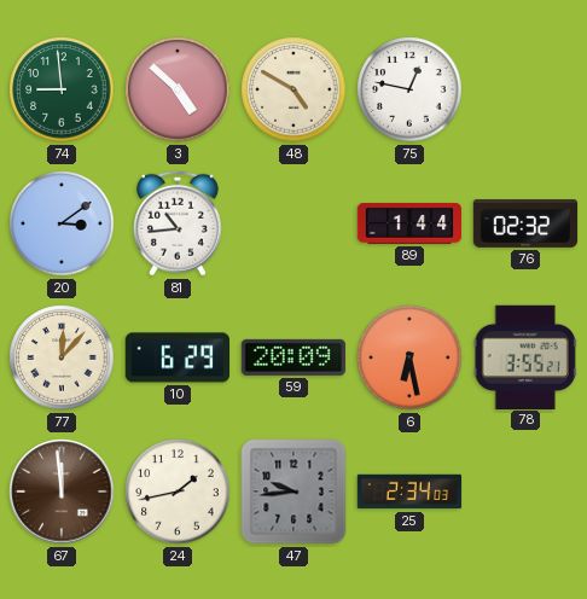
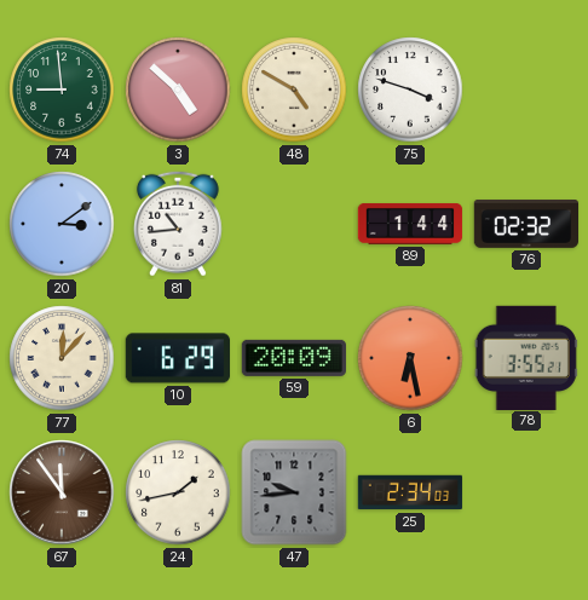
75: 12:47 -> 3:48
67: 11:59 -> 11:54
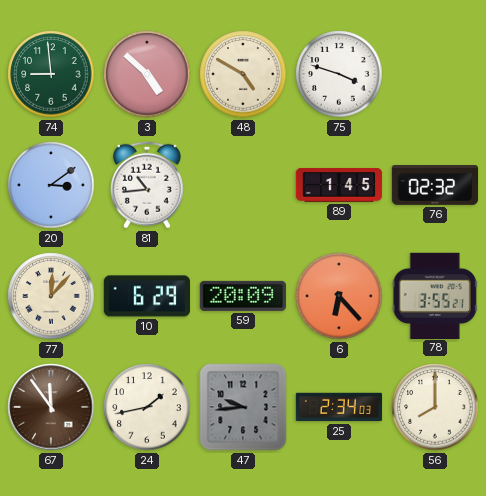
89: 1:44 -> 1:45
6: 6:28 -> 6:23
56: none -> 8:00
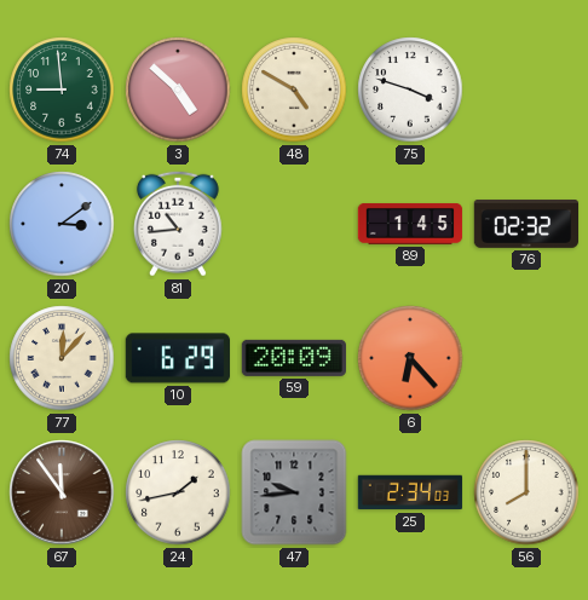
78: 3:55 -> none
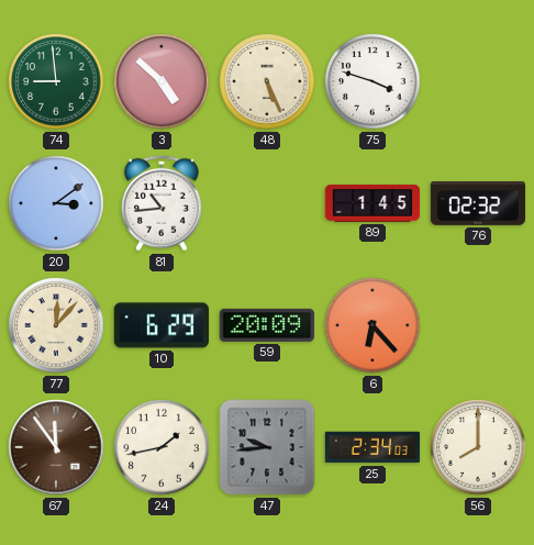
48: 4:50 -> 5:26
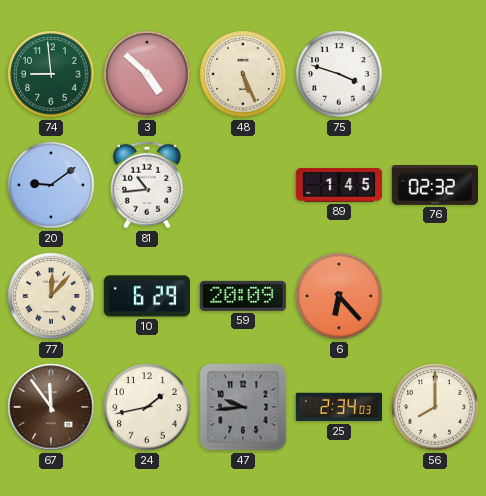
20: 3:09 -> 9:09
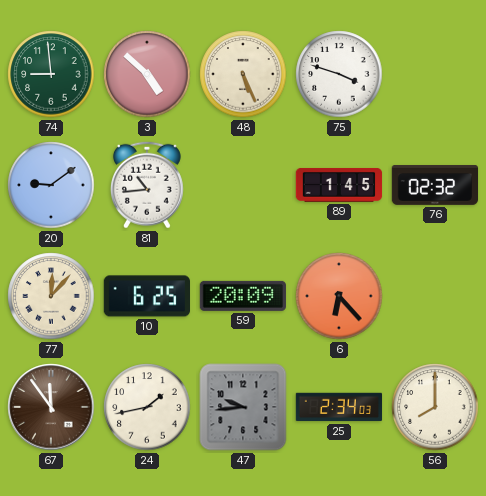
10: 6:29 -> 6:25
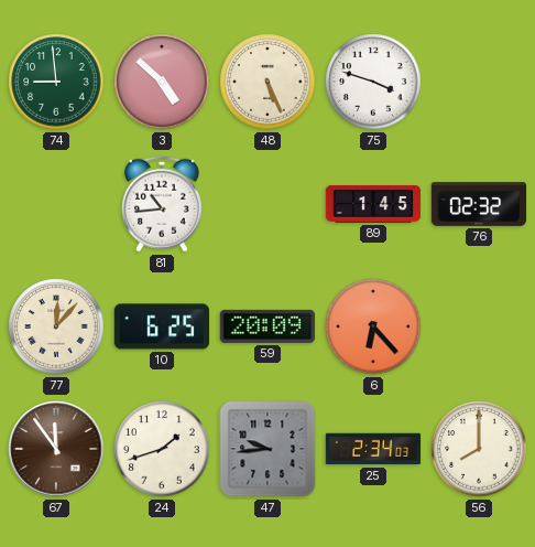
20: 9:09 -> none
24: 1:43 -> 1:42
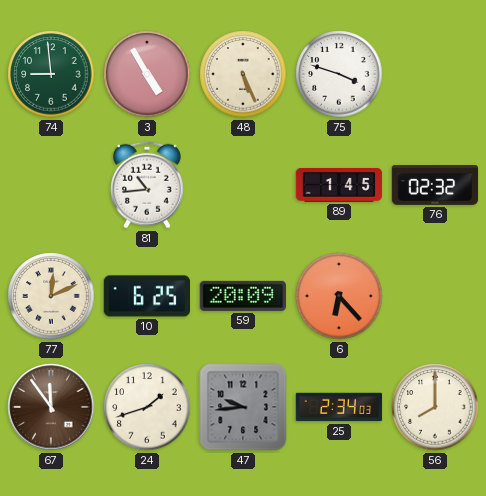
3: 4:52 -> 4:55
77: 12:07 -> 12:11
